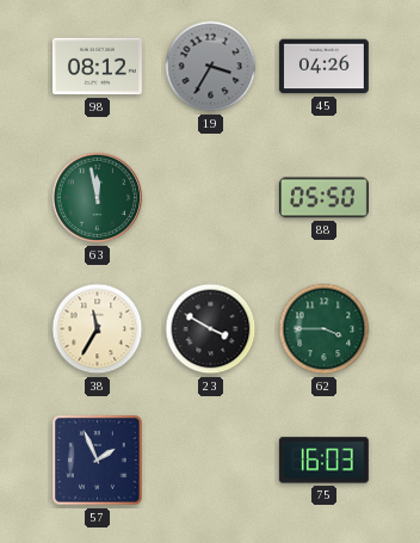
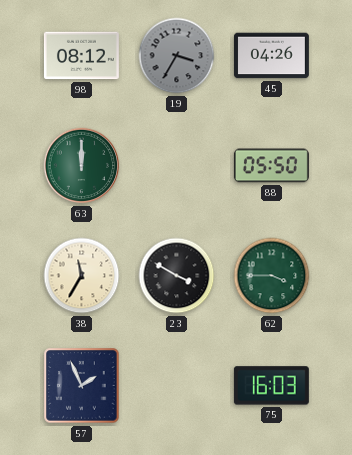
63: 11:58 -> 12:00
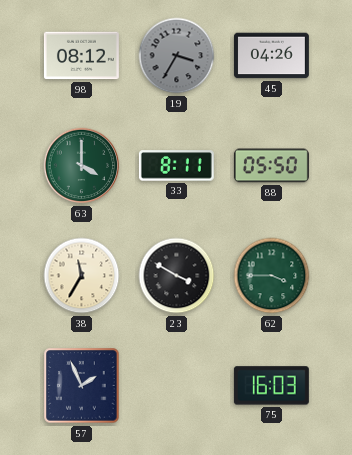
63: 12:00 -> 4:00
33: none -> 8:11
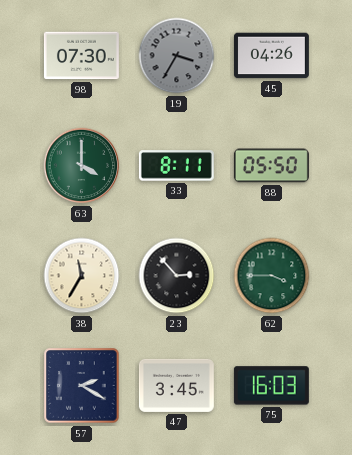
98: 08:12 -> 07:30
23: 3:50 -> 2:53
57: 1:56 -> 2:20
47: none -> 3:45
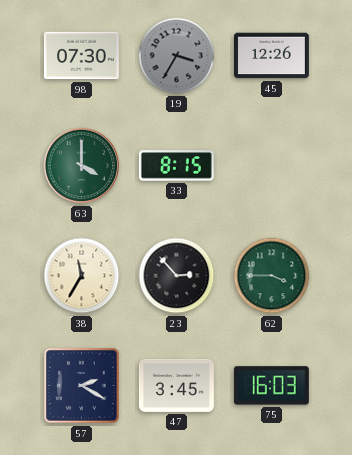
45: 04:26 -> 12:26
33: 8:11 -> 8:15
88: 05:50 -> none
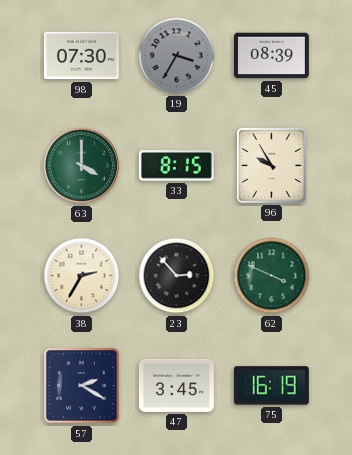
45: 12:26 -> 08:39
96: none -> 9:55
38: 11:35 -> 2:35
62: 3:45 -> 3:49
75: 16:03 -> 16:19
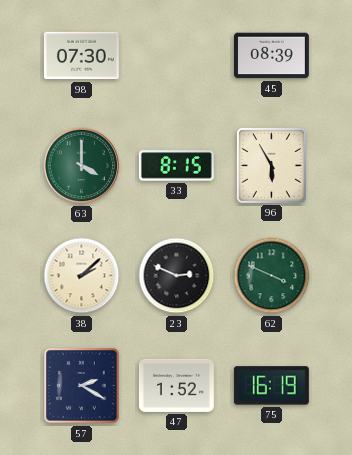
19: 3:35 -> none
96: 9:55 -> 5:55
38: 2:35 -> 2:08
23: 2:53 -> 2:49
47: 3:45 -> 1:52
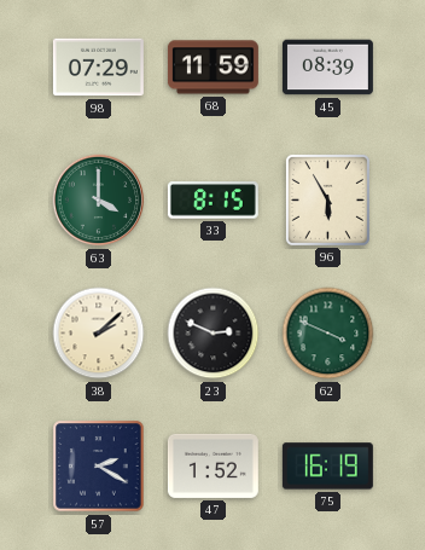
98: 07:30 -> 07:29
68: none -> 11:59
